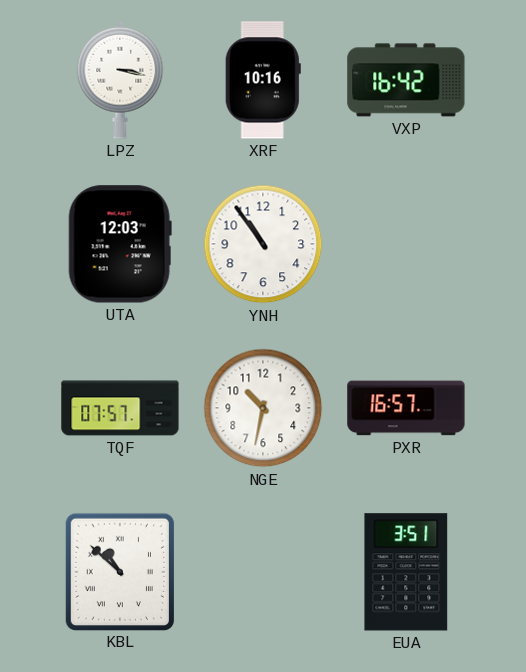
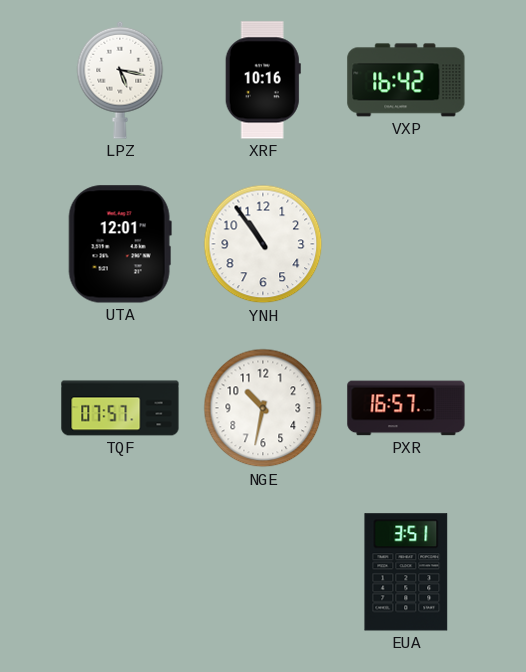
LPZ: 3:17 -> 5:17
UTA: 12:03 -> 12:01
KBL: 10:52 -> none
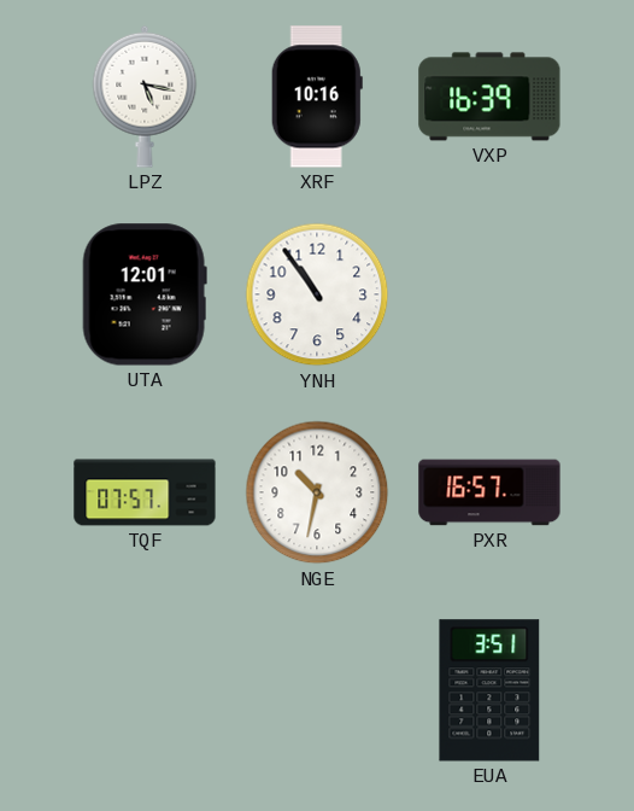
VXP: 16:42 -> 16:39
